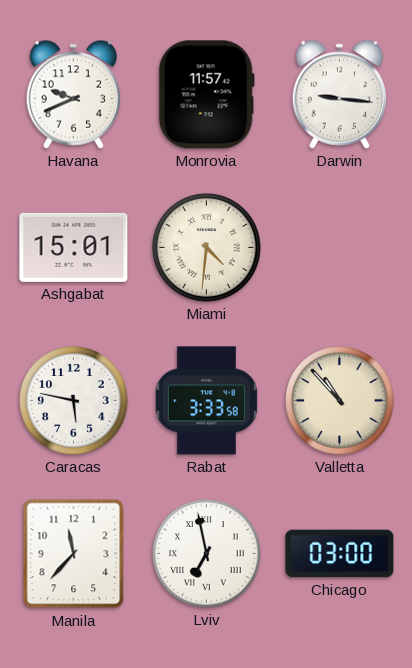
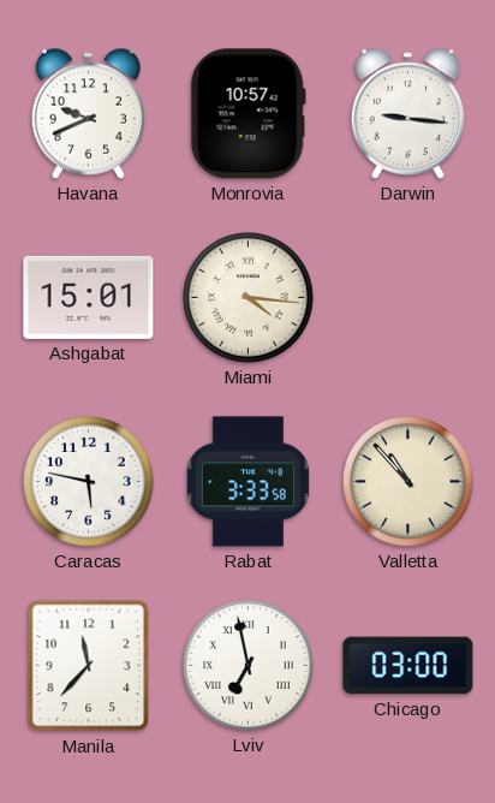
Monrovia: 11:57 -> 10:57
Miami: 4:31 -> 4:16
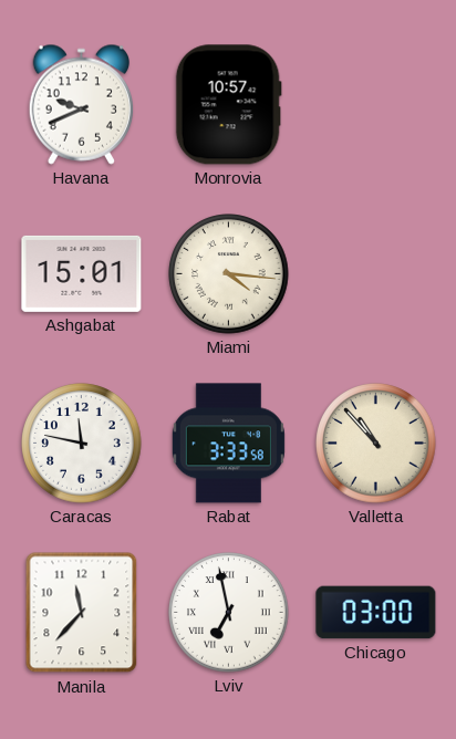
Darwin: 9:16 -> none
Caracas: 5:47 -> 11:47
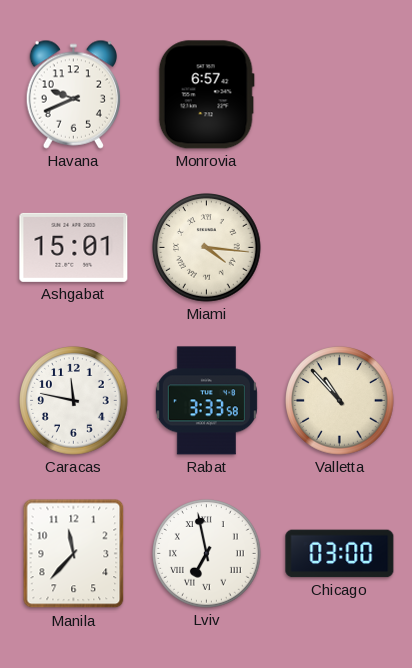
Monrovia: 10:57 -> 6:57
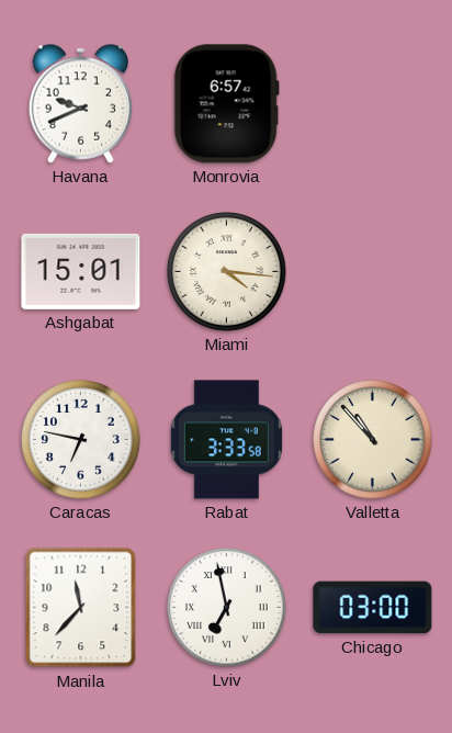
Caracas: 11:47 -> 6:47
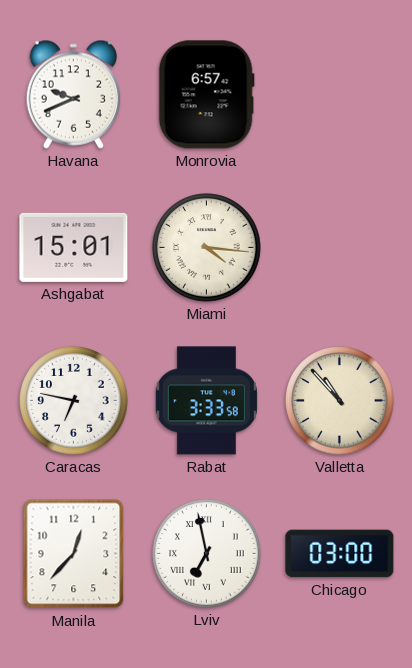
Manila: 11:37 -> 12:37
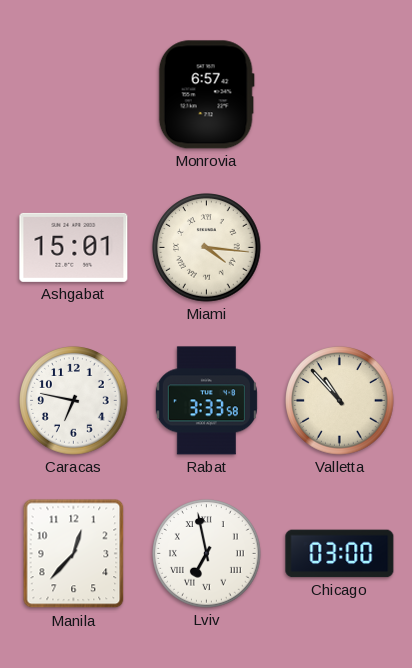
Havana: 9:41 -> none
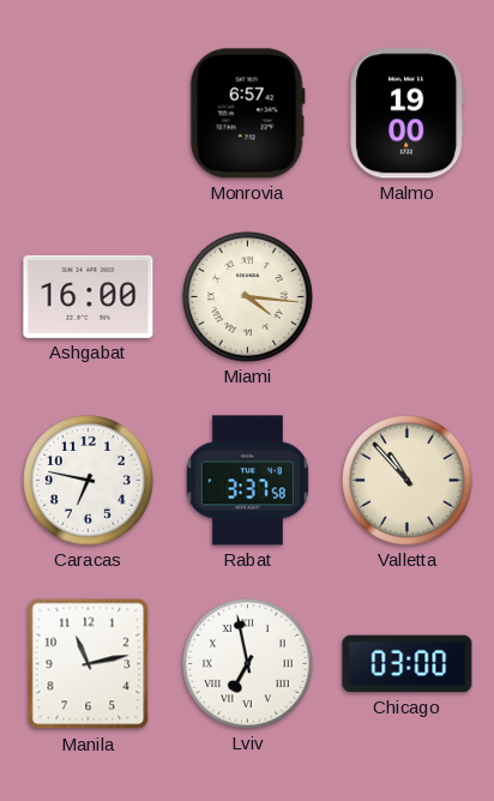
Malmo: none -> 19:00
Ashgabat: 15:01 -> 16:00
Rabat: 3:33 -> 3:37
Manila: 12:37 -> 11:13
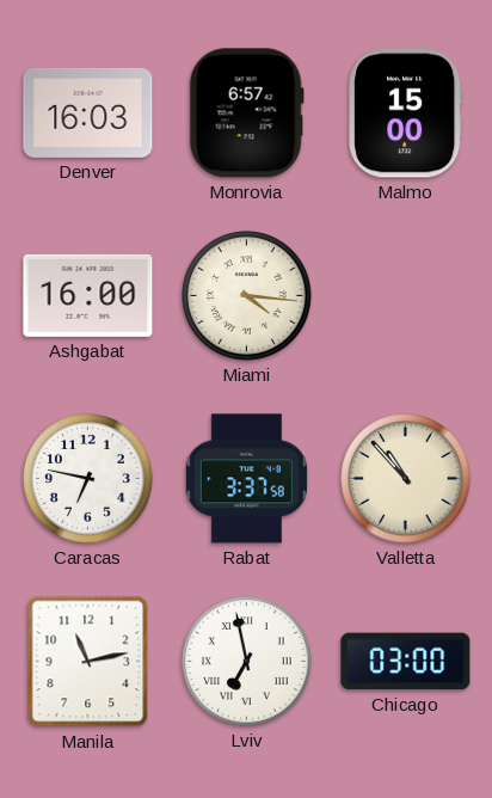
Denver: none -> 16:03
Malmo: 19:00 -> 15:00
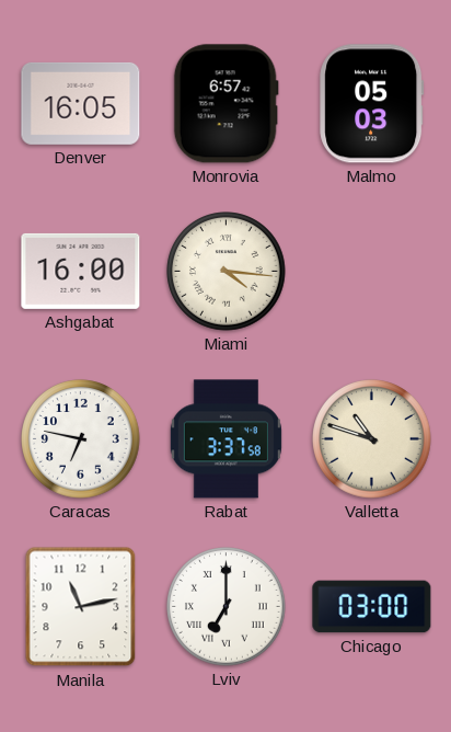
Denver: 16:03 -> 16:05
Malmo: 15:00 -> 05:03
Valletta: 10:53 -> 10:48
Lviv: 6:58 -> 7:00
